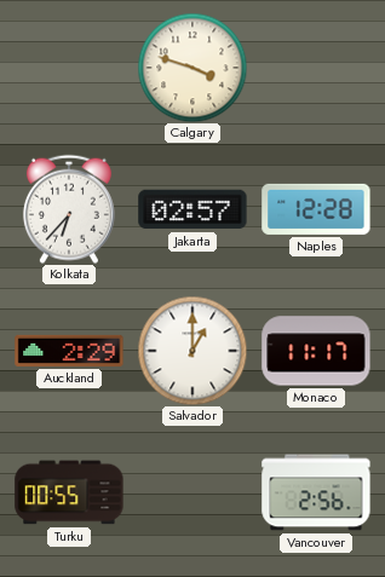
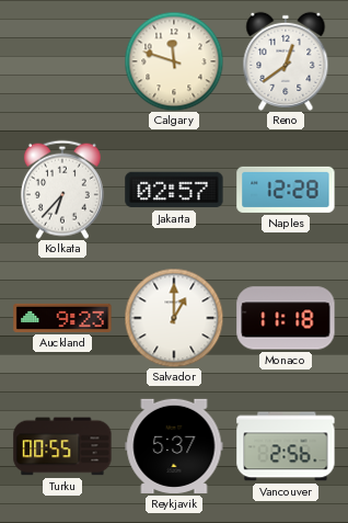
Calgary: 3:48 -> 11:48
Reno: none -> 12:39
Auckland: 2:29 -> 9:23
Monaco: 11:17 -> 11:18
Reykjavik: none -> 5:37
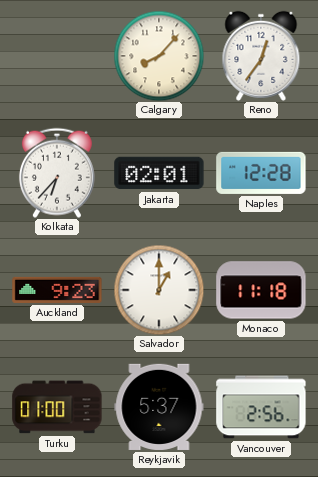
Calgary: 11:48 -> 8:07
Reno: 12:39 -> 12:36
Jakarta: 02:57 -> 02:01
Turku: 00:55 -> 01:00
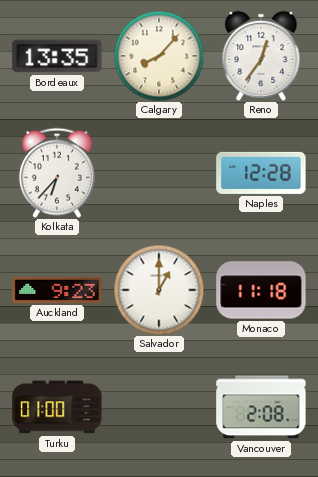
Bordeaux: none -> 13:35
Jakarta: 02:01 -> none
Reykjavik: 5:37 -> none
Vancouver: 2:56 -> 2:08
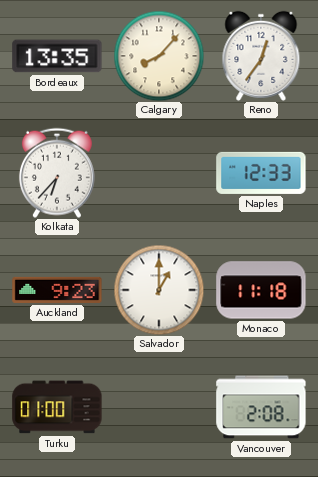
Naples: 12:28 -> 12:33
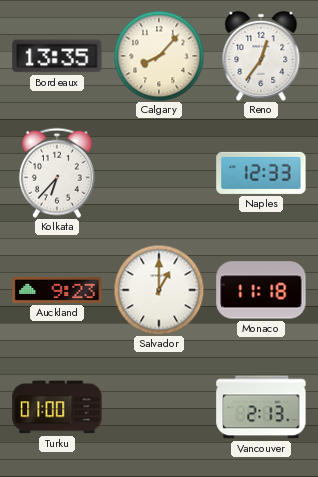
Vancouver: 2:08 -> 2:13
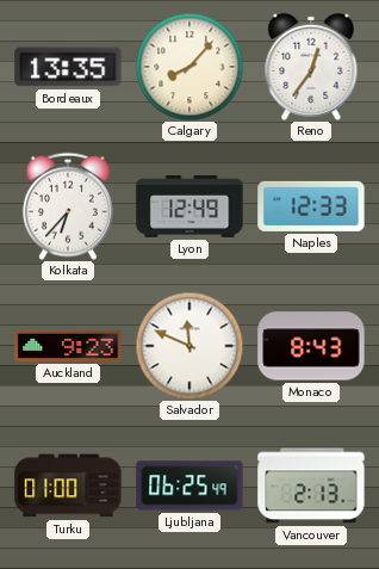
Lyon: none -> 12:49
Salvador: 1:00 -> 11:49
Monaco: 11:18 -> 8:43
Ljubljana: none -> 06:25
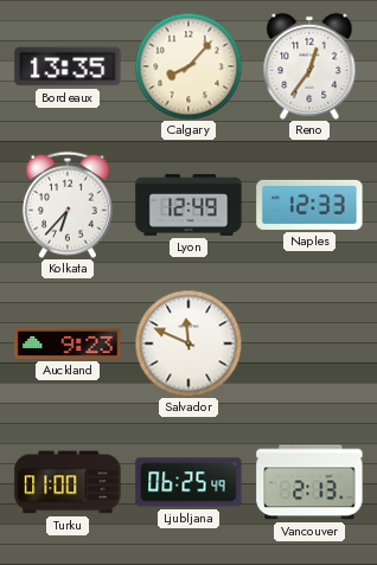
Monaco: 8:43 -> none
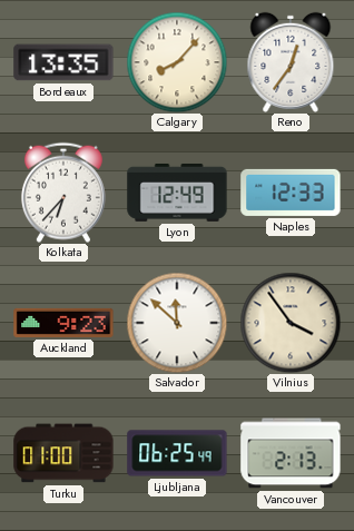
Salvador: 11:49 -> 11:52
Vilnius: none -> 3:54
